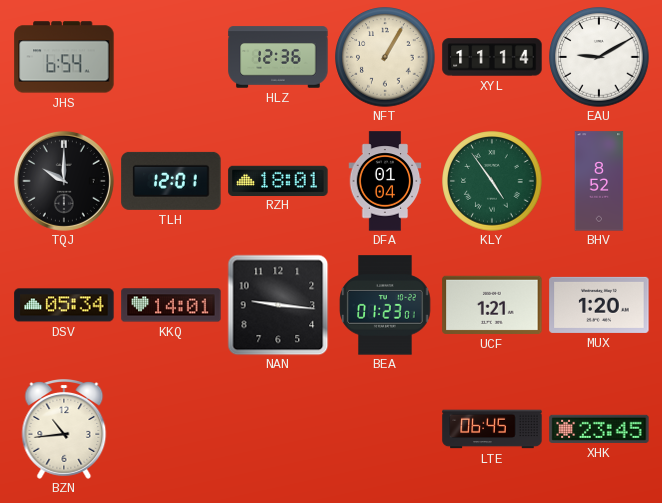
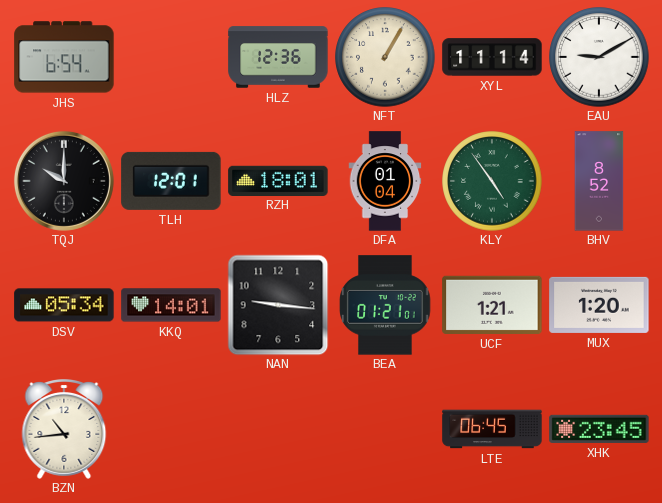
BEA: 01:23 -> 01:21
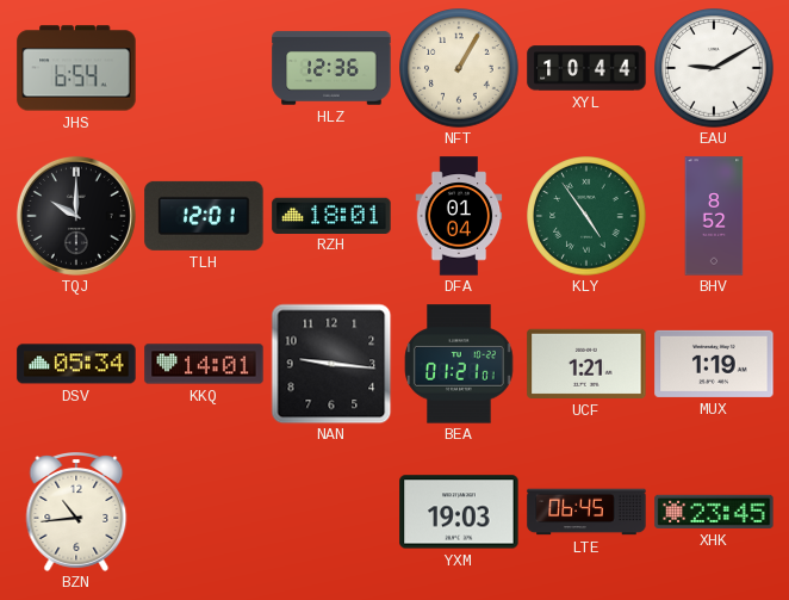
XYL: 11:14 -> 10:44
MUX: 1:20 -> 1:19
YXM: none -> 19:03
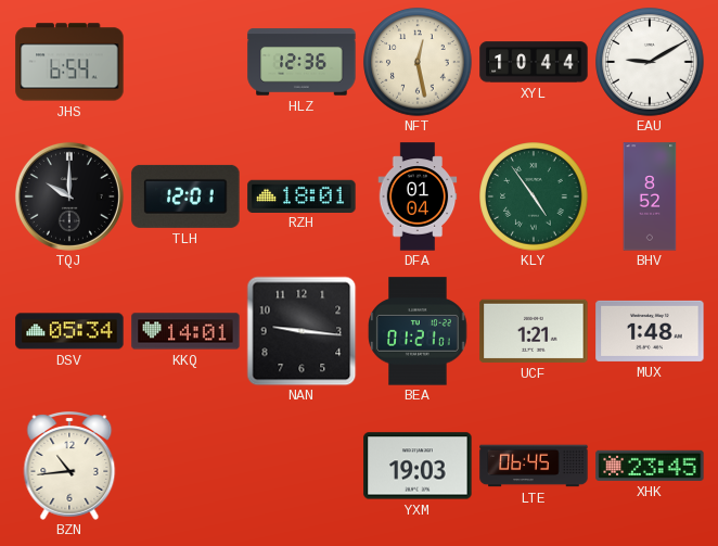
NFT: 1:05 -> 12:28
MUX: 1:19 -> 1:48
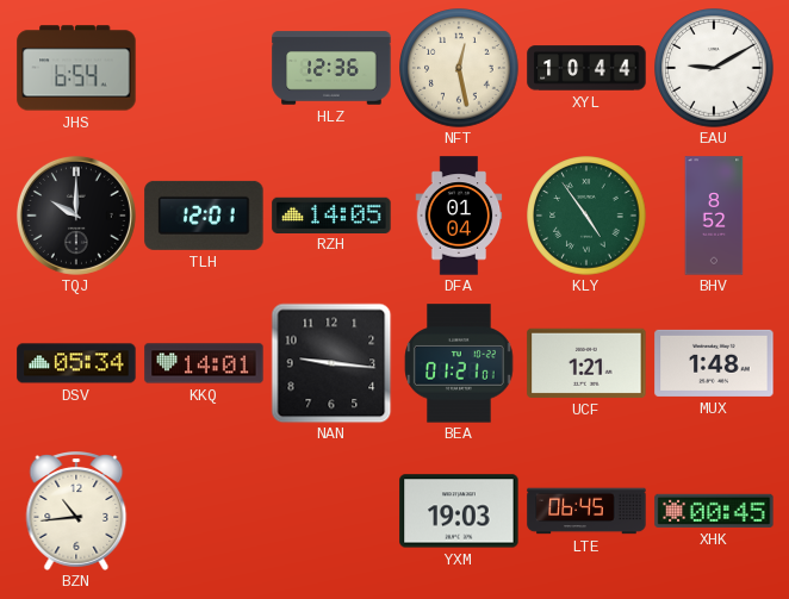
RZH: 18:01 -> 14:05
XHK: 23:45 -> 00:45
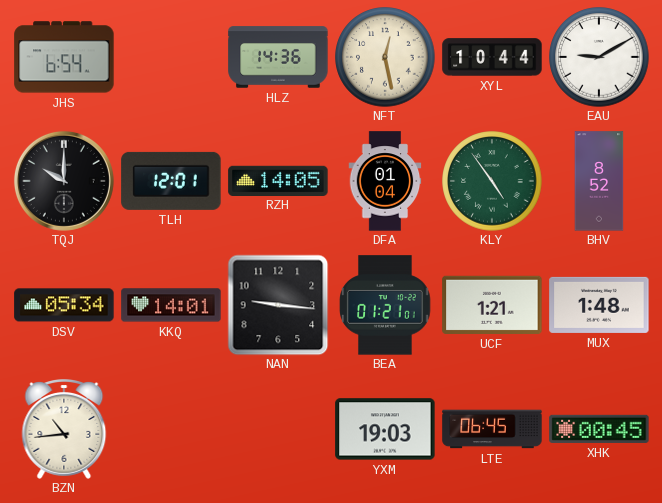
HLZ: 12:36 -> 14:36
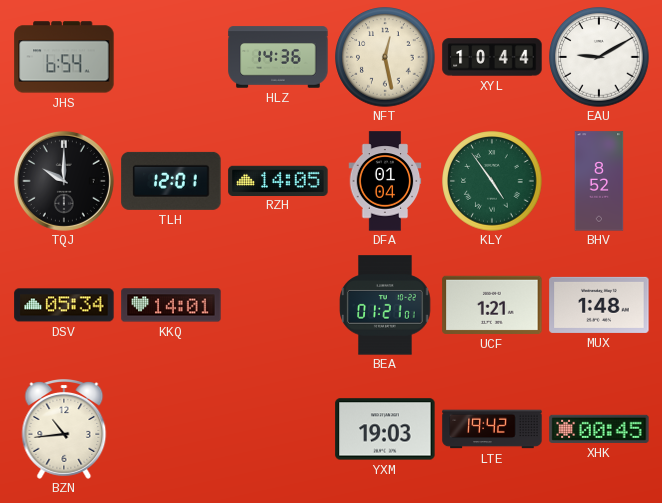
NAN: 9:16 -> none
LTE: 06:45 -> 19:42
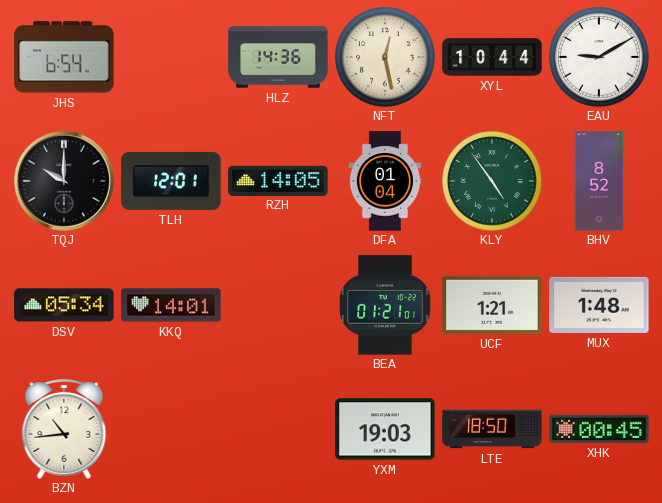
LTE: 19:42 -> 18:50
